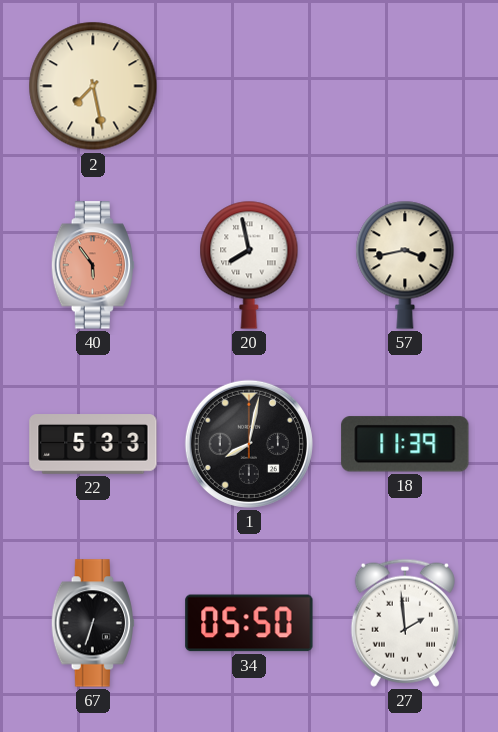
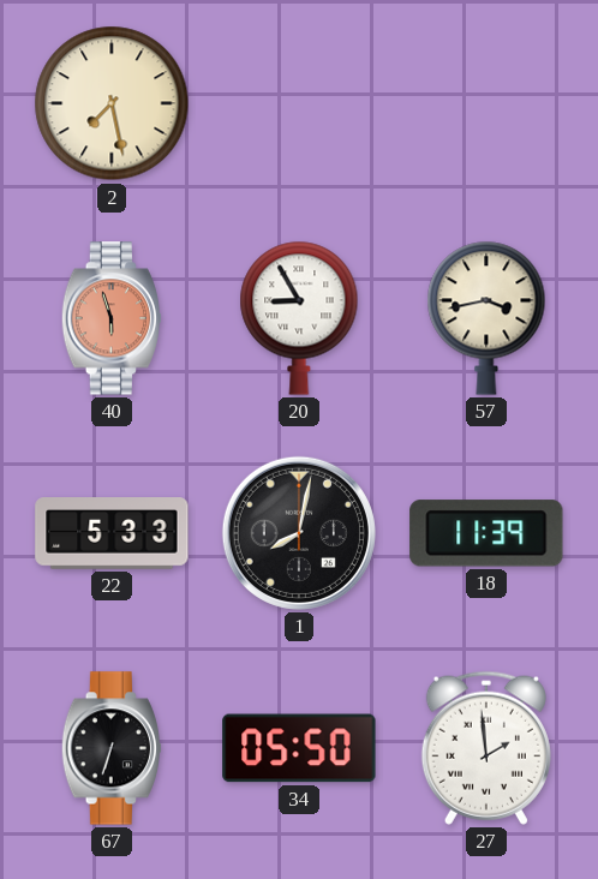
40: 5:54 -> 5:57
20: 7:58 -> 8:55
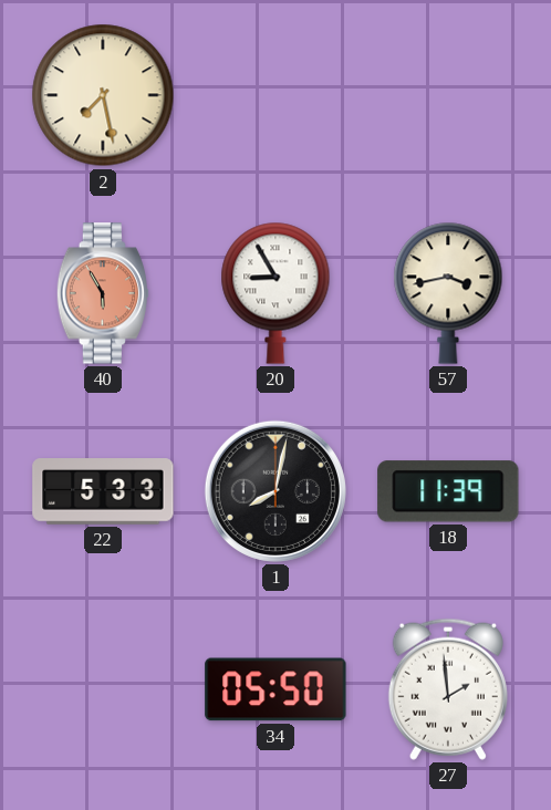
40: 5:57 -> 5:55
67: 6:33 -> none
